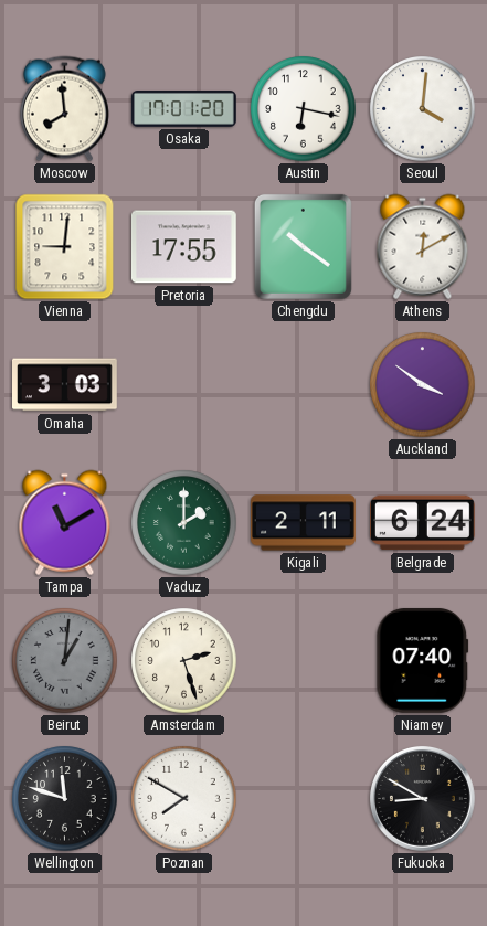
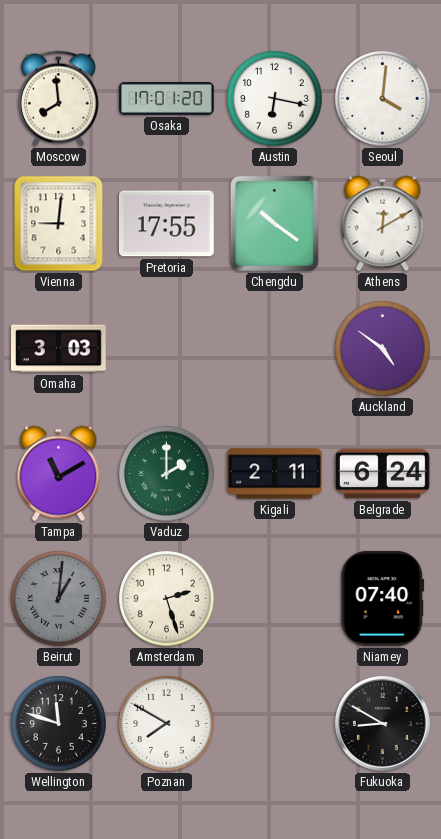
Auckland: 3:51 -> 4:51
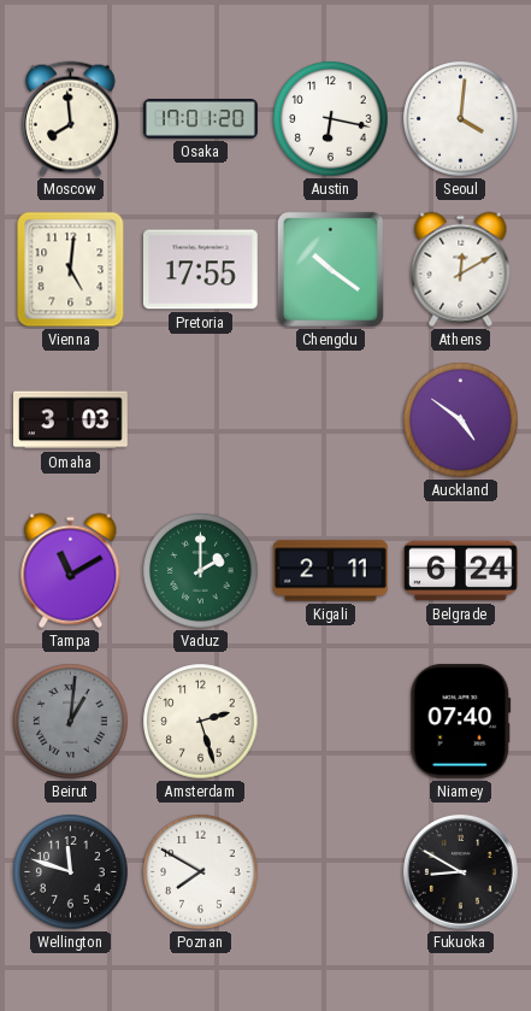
Vienna: 9:01 -> 5:01
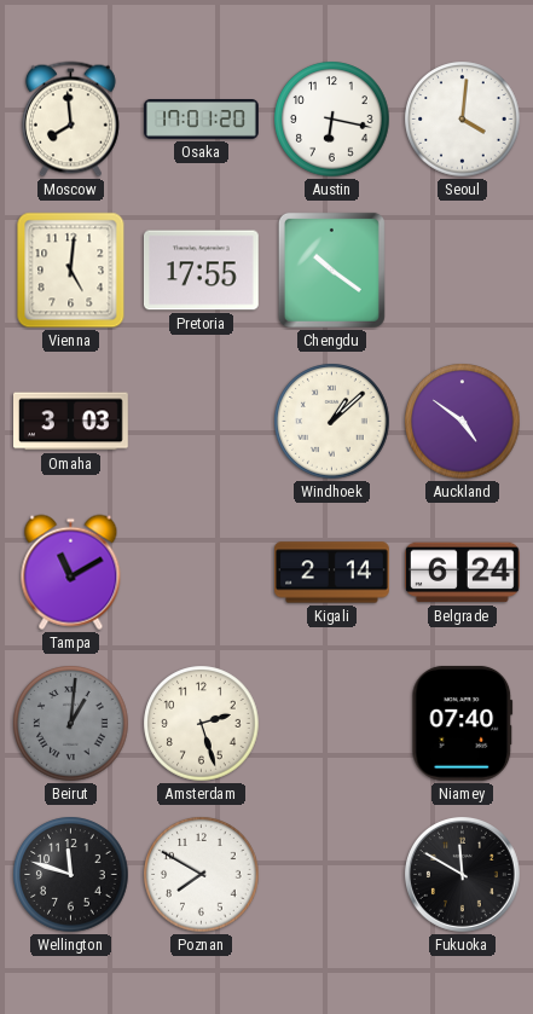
Athens: 12:10 -> none
Windhoek: none -> 1:08
Vaduz: 2:00 -> none
Kigali: 2:11 -> 2:14
Fukuoka: 8:50 -> 11:50
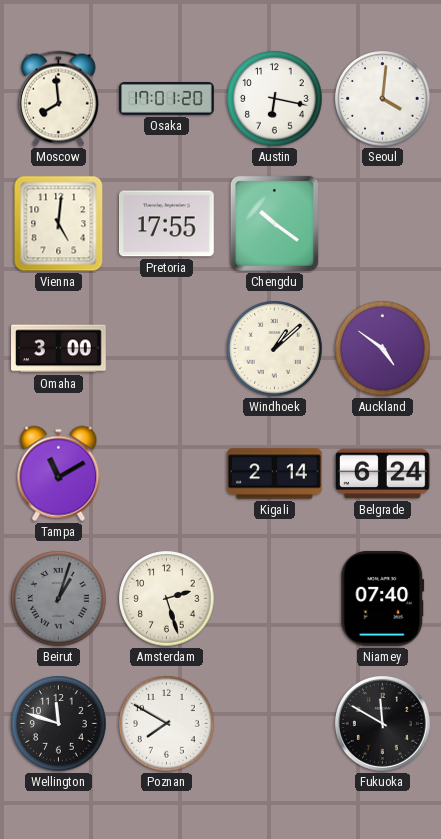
Omaha: 3:03 -> 3:00
Beirut: 1:01 -> 1:03
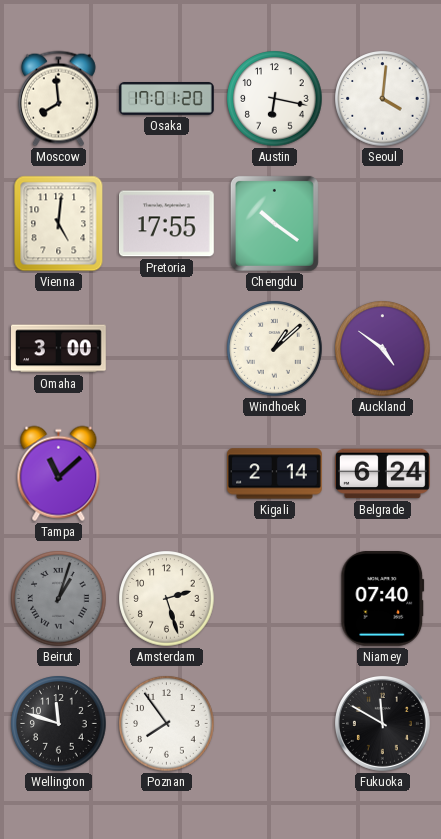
Tampa: 11:10 -> 11:08
Poznan: 7:50 -> 7:54
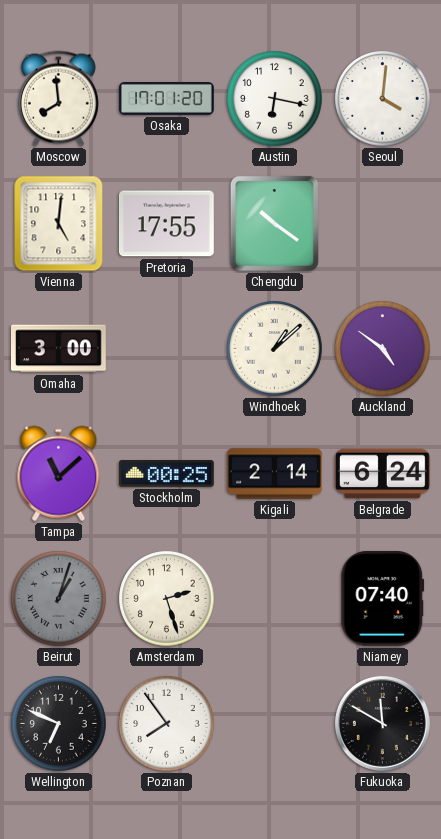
Stockholm: none -> 00:25
Wellington: 11:48 -> 6:49
